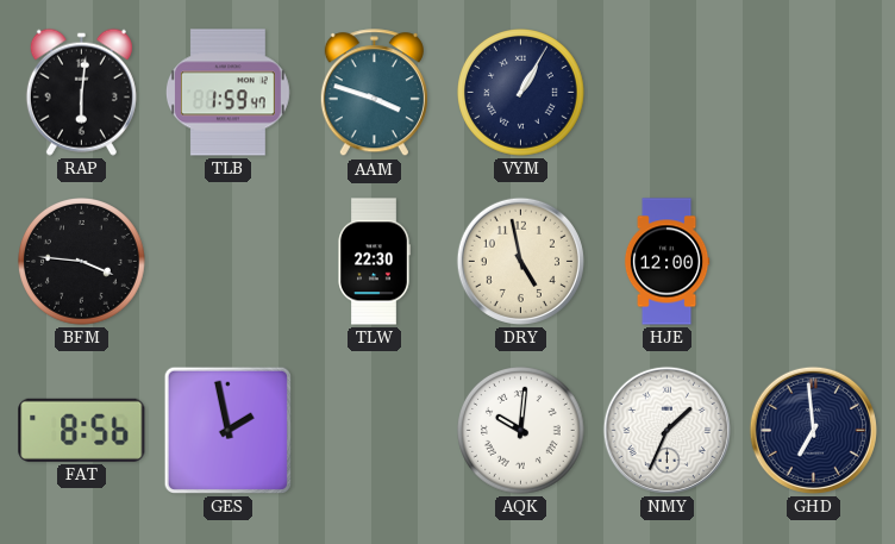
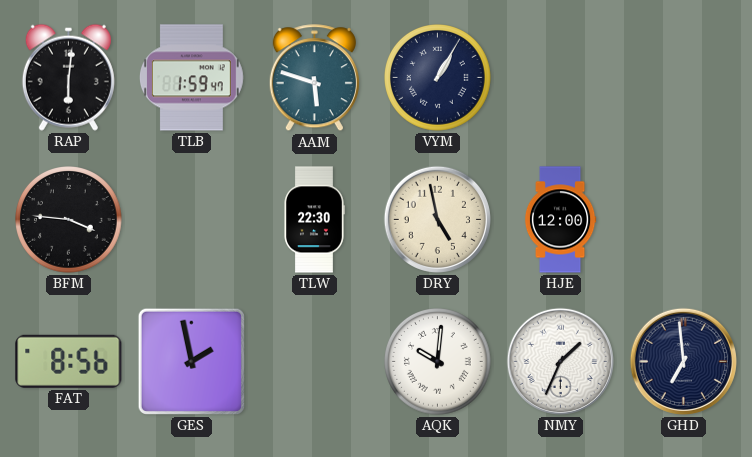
AAM: 3:48 -> 5:48
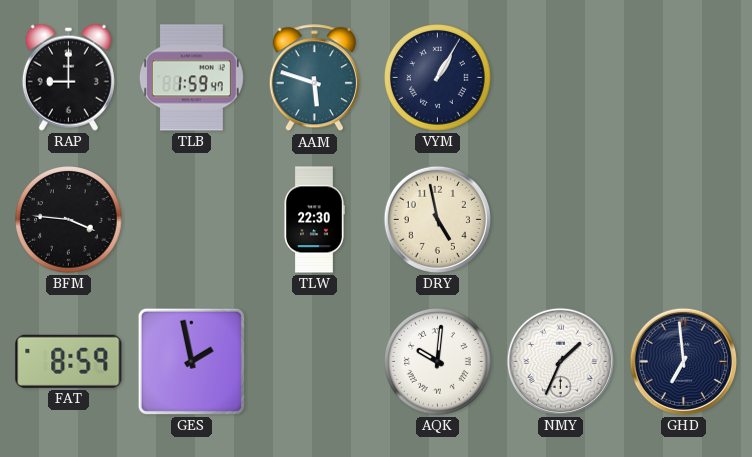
RAP: 6:01 -> 9:00
HJE: 12:00 -> none
FAT: 8:56 -> 8:59
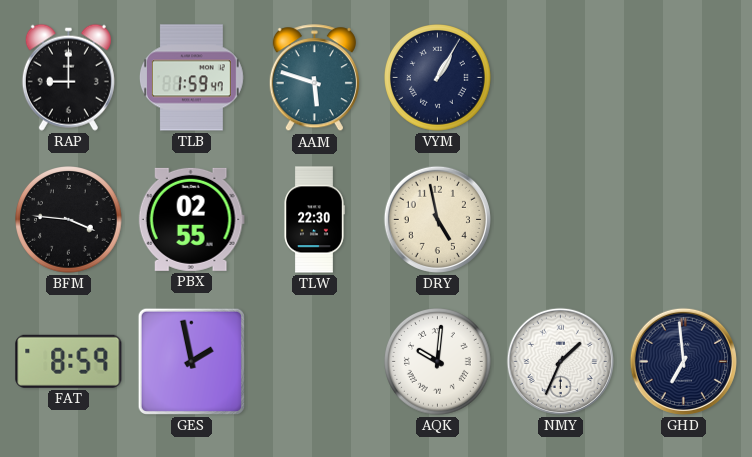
PBX: none -> 02:55
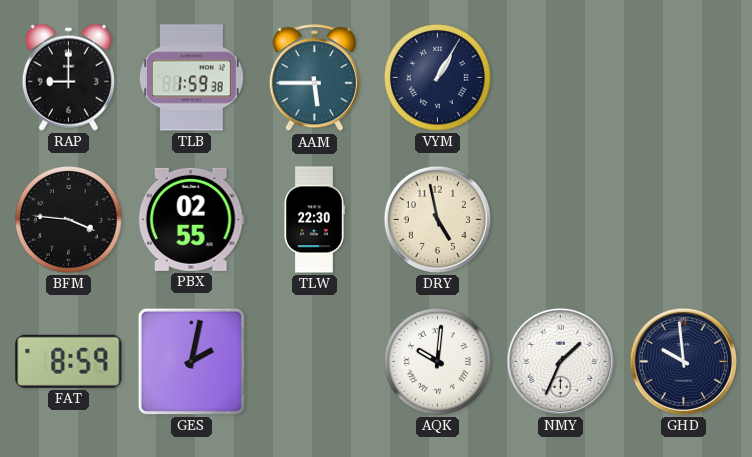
TLB: 1:59:47 -> 1:59:38
AAM: 5:48 -> 5:45
GES: 1:58 -> 2:02
GHD: 6:59 -> 9:59
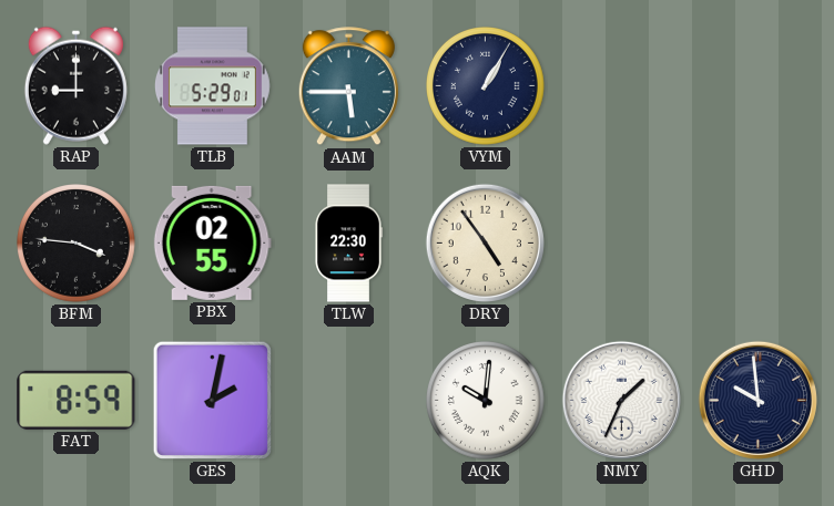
TLB: 1:59 -> 5:29
DRY: 4:58 -> 4:54
